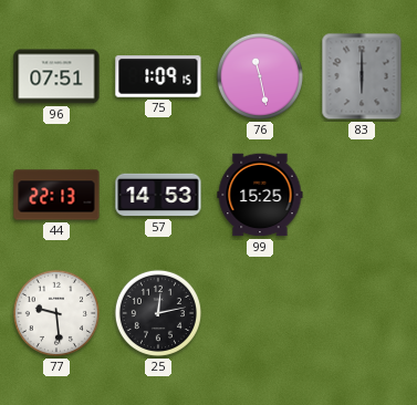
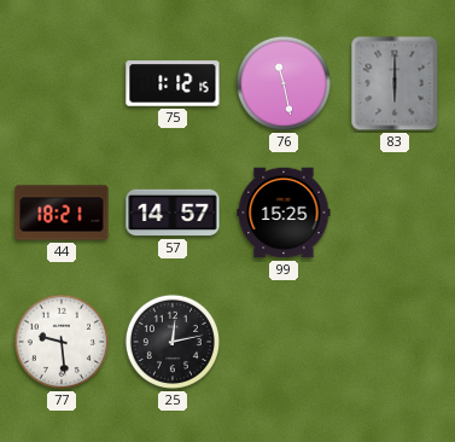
96: 07:51 -> none
75: 1:09 -> 1:12
44: 22:13 -> 18:21
57: 14:53 -> 14:57
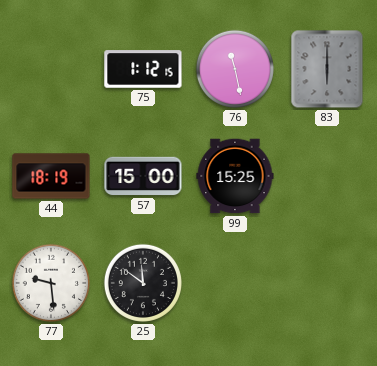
44: 18:21 -> 18:19
57: 14:57 -> 15:00
25: 12:13 -> 11:51
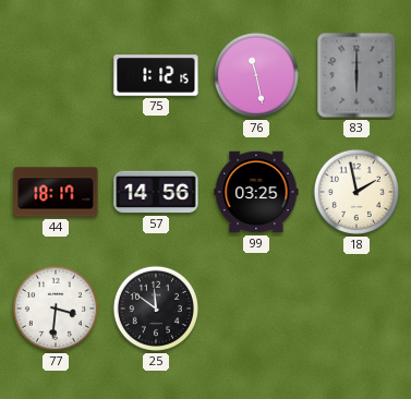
44: 18:19 -> 18:17
57: 15:00 -> 14:56
99: 15:25 -> 03:25
18: none -> 1:58
77: 9:29 -> 3:31
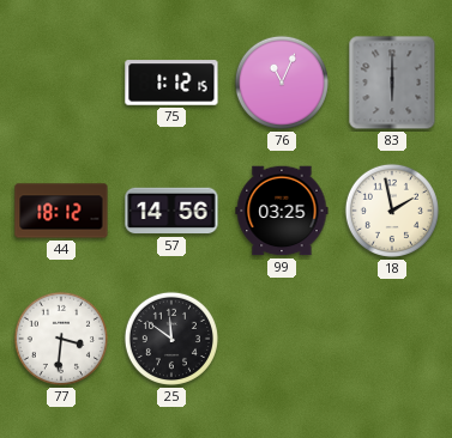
76: 11:28 -> 11:04
44: 18:17 -> 18:12
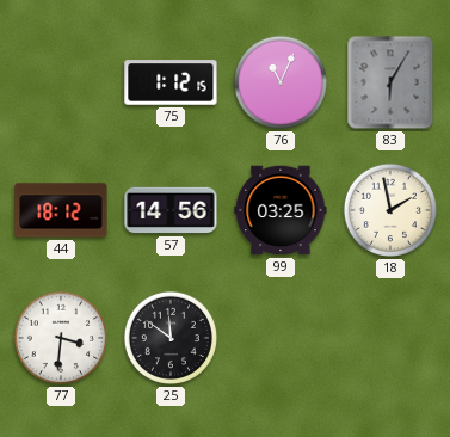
83: 6:00 -> 6:05
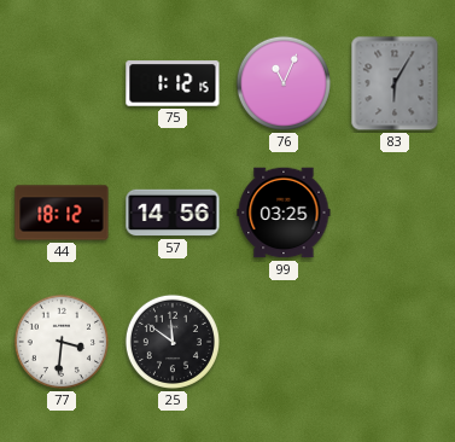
18: 1:58 -> none
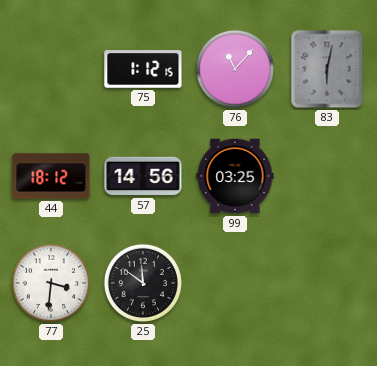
76: 11:04 -> 11:07
83: 6:05 -> 6:02
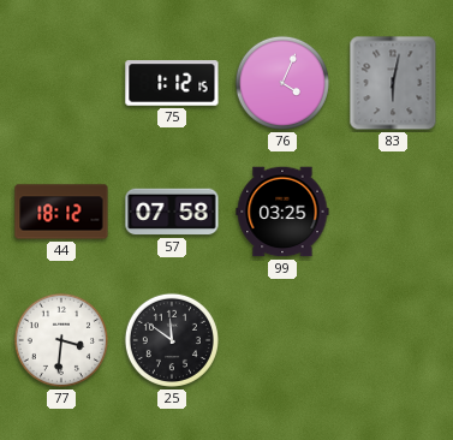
76: 11:07 -> 4:04
57: 14:56 -> 07:58
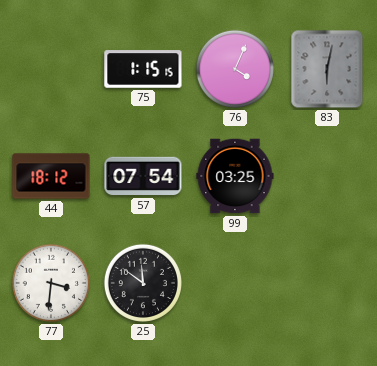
75: 1:12 -> 1:15
57: 07:58 -> 07:54
